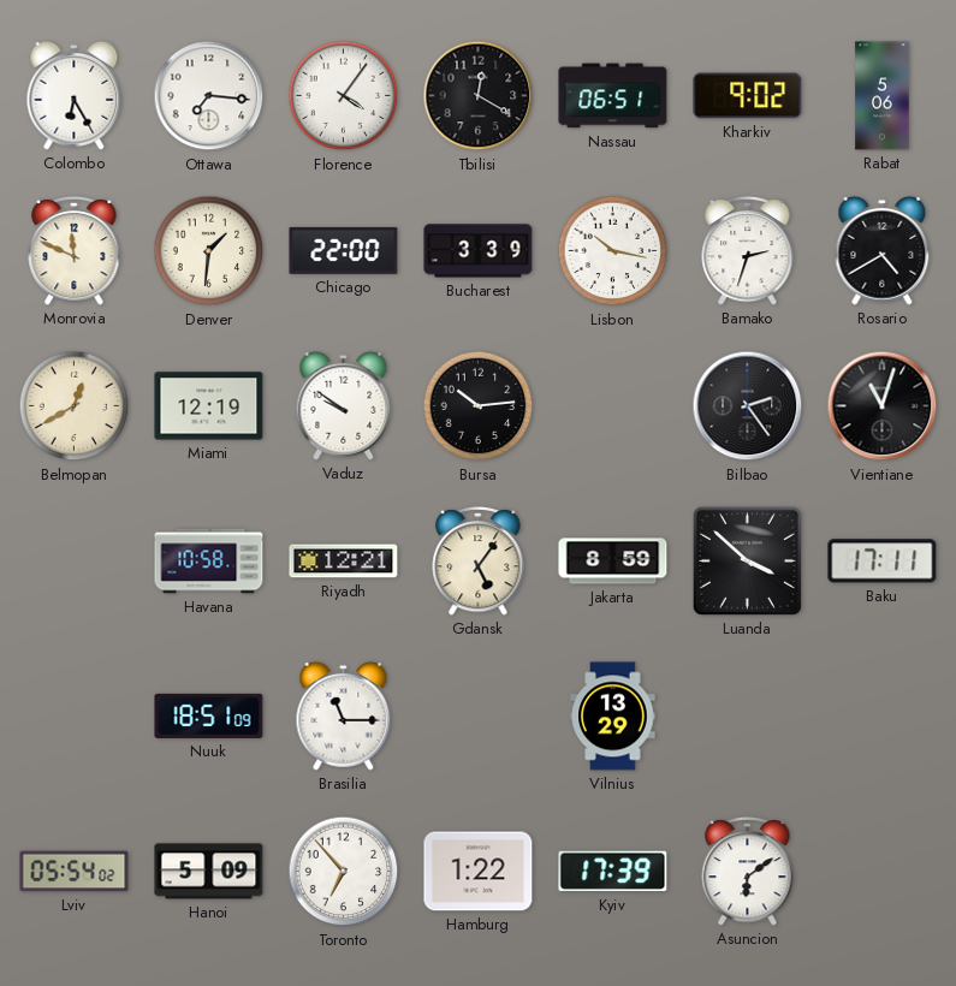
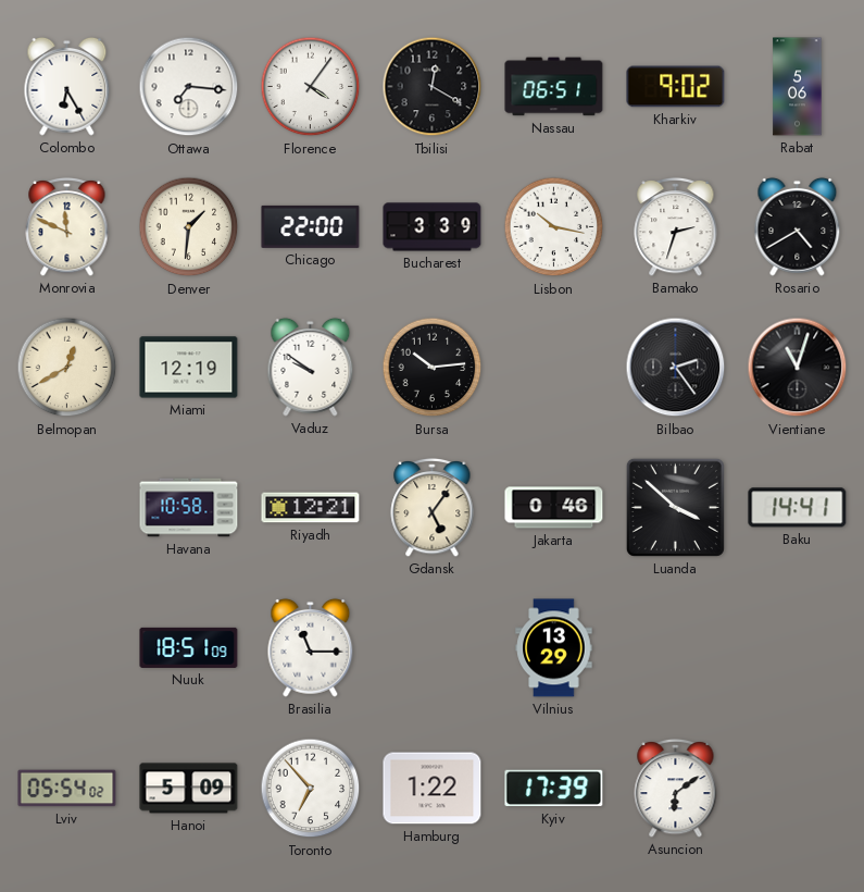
Jakarta: 8:59 -> 0:46
Baku: 17:11 -> 14:41
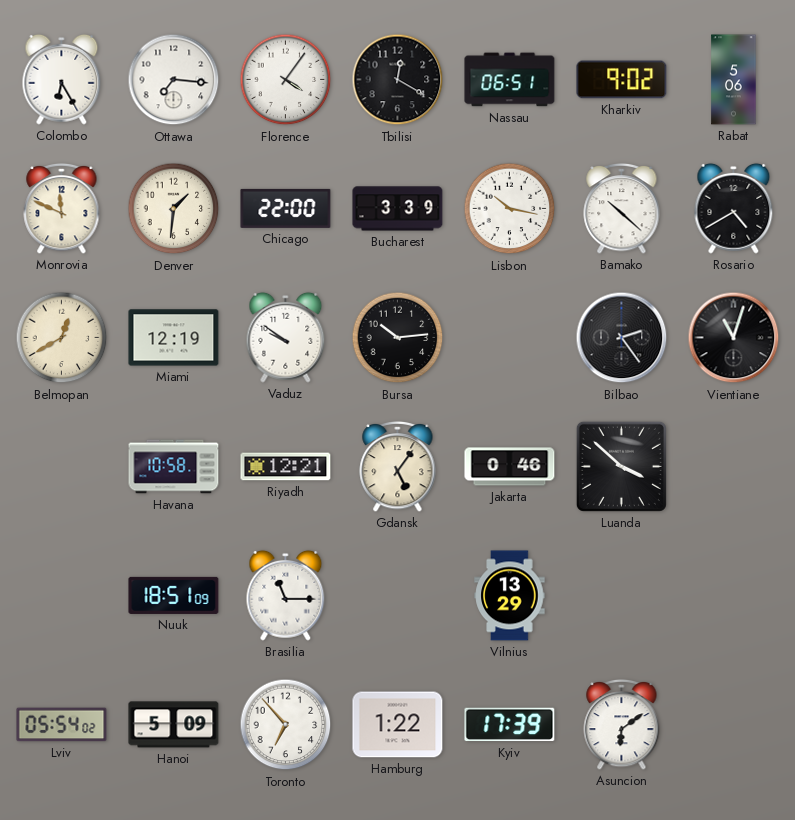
Bamako: 2:33 -> 10:22
Baku: 14:41 -> none
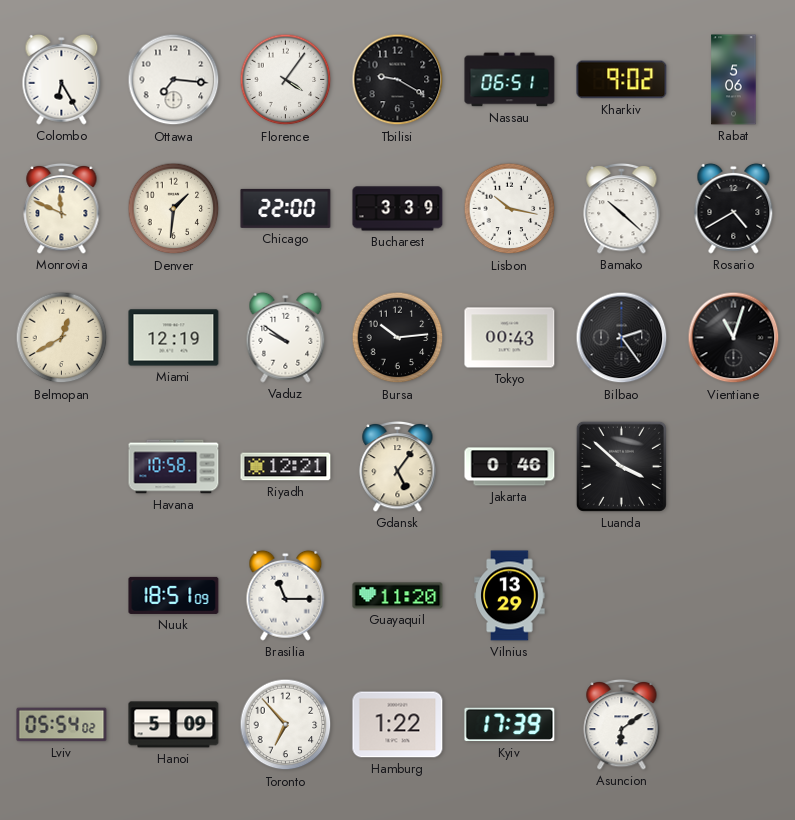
Tbilisi: 12:20 -> 9:20
Tokyo: none -> 00:43
Guayaquil: none -> 11:20
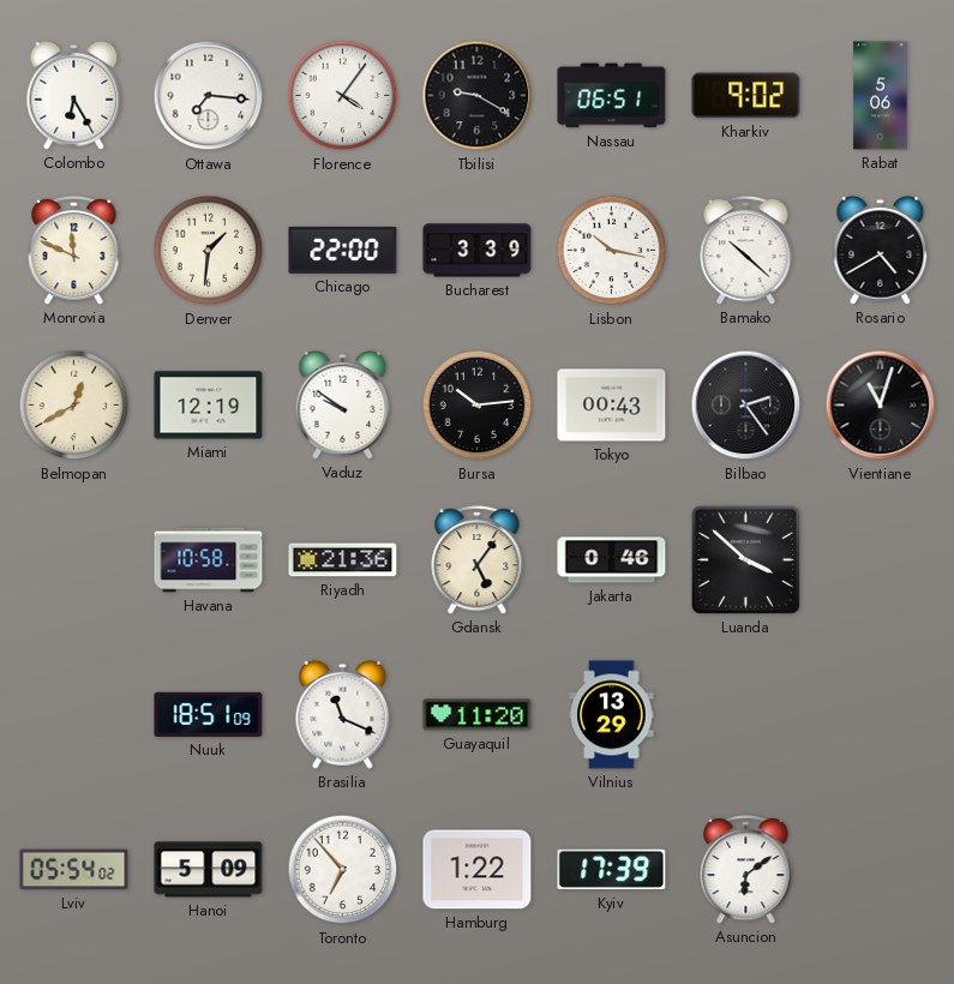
Riyadh: 12:21 -> 21:36
Brasilia: 11:15 -> 11:19
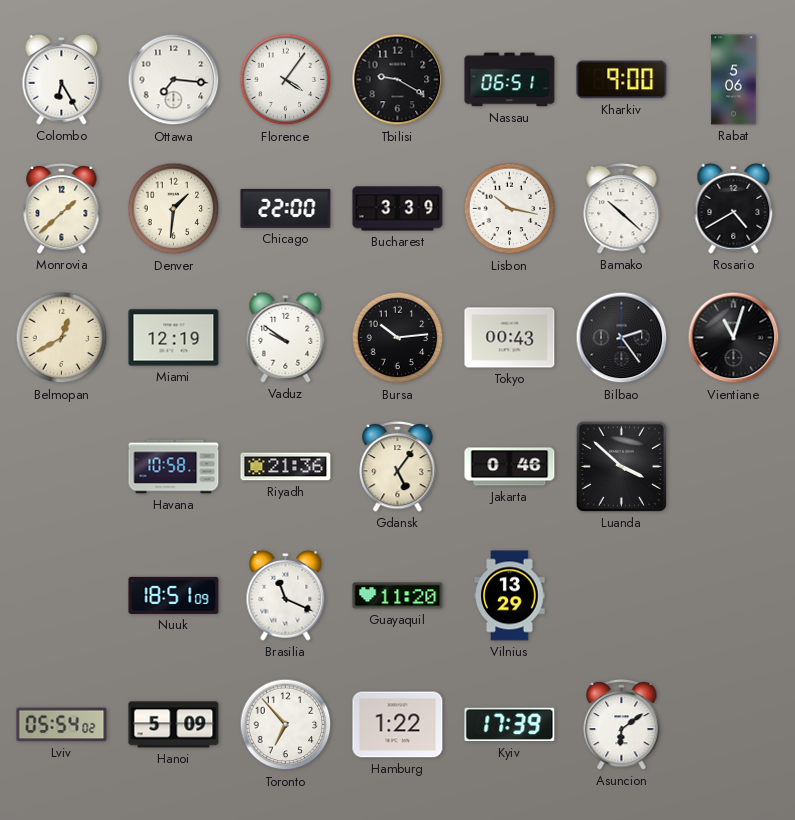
Kharkiv: 9:02 -> 9:00
Monrovia: 11:49 -> 1:38
